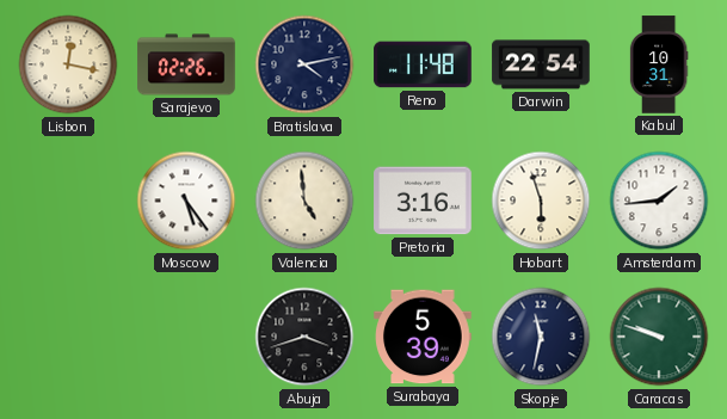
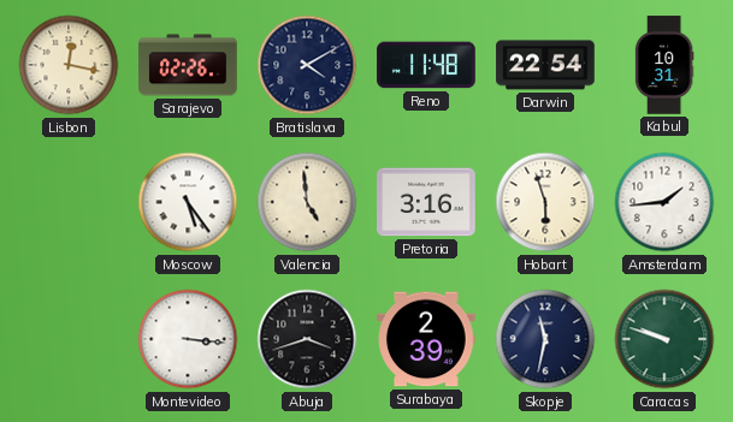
Bratislava: 4:13 -> 4:10
Montevideo: none -> 3:16
Surabaya: 5:39 -> 2:39
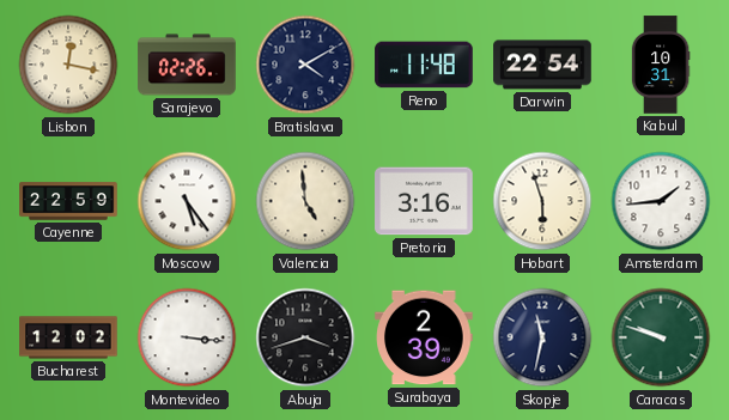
Cayenne: none -> 22:59
Bucharest: none -> 12:02
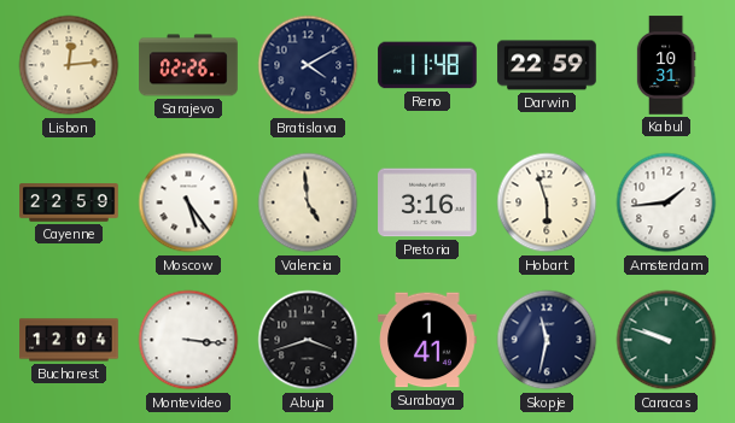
Lisbon: 12:17 -> 12:14
Darwin: 22:54 -> 22:59
Bucharest: 12:02 -> 12:04
Surabaya: 2:39 -> 1:41
